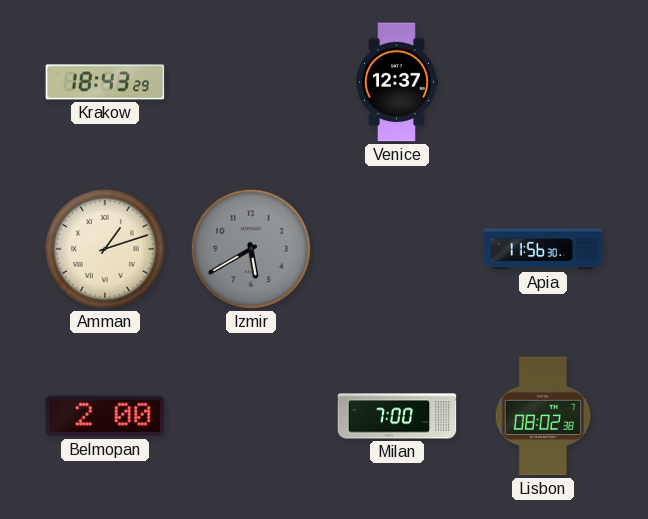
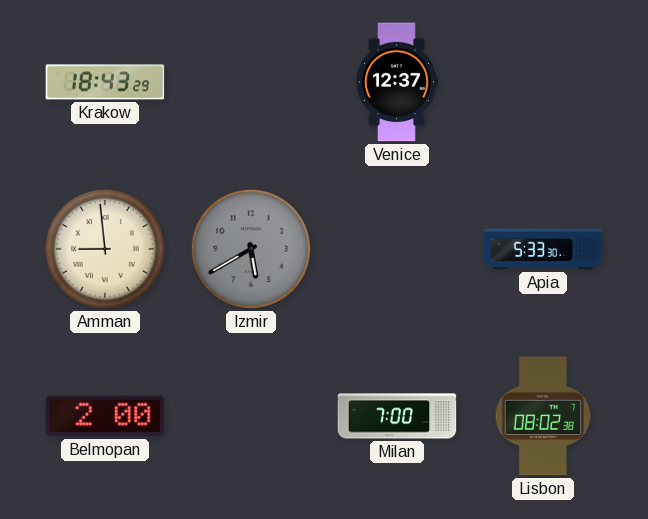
Amman: 1:12 -> 8:59
Apia: 11:56 -> 5:33
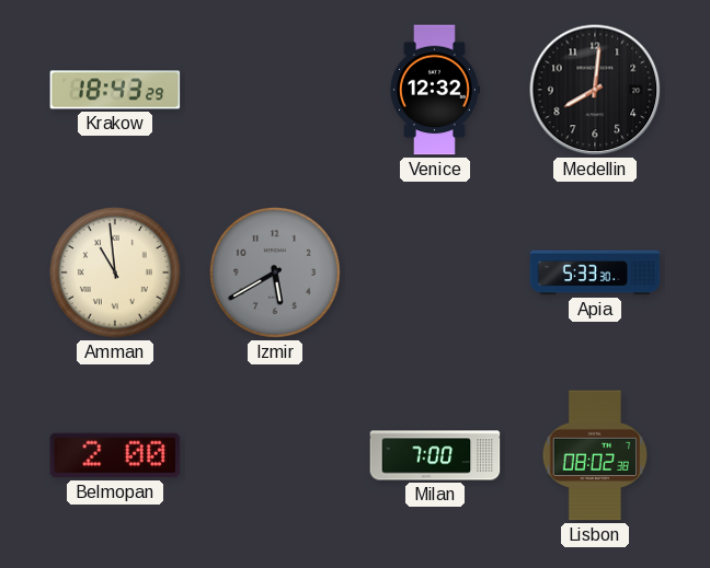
Venice: 12:37 -> 12:32
Medellin: none -> 8:01
Amman: 8:59 -> 10:59
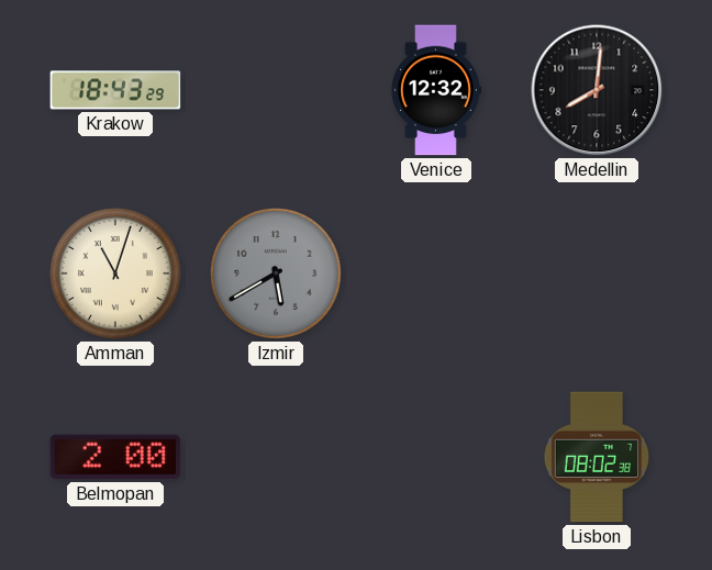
Amman: 10:59 -> 11:03
Apia: 5:33 -> none
Milan: 7:00 -> none
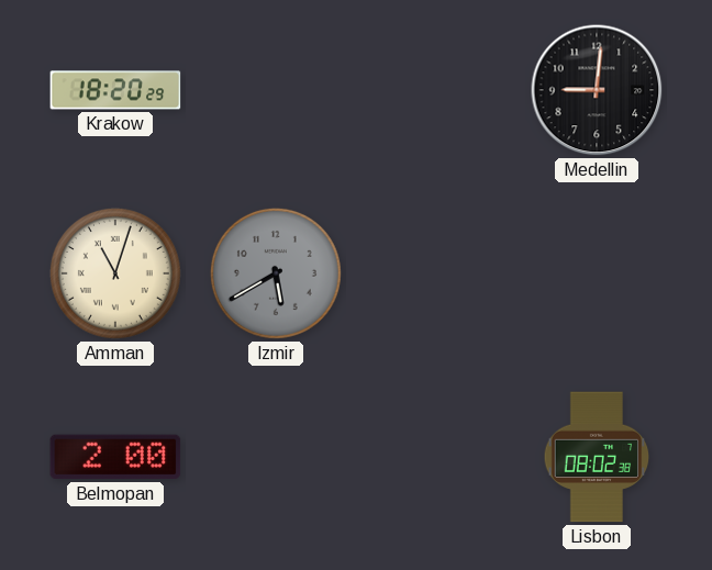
Krakow: 18:43 -> 18:20
Venice: 12:32 -> none
Medellin: 8:01 -> 9:01
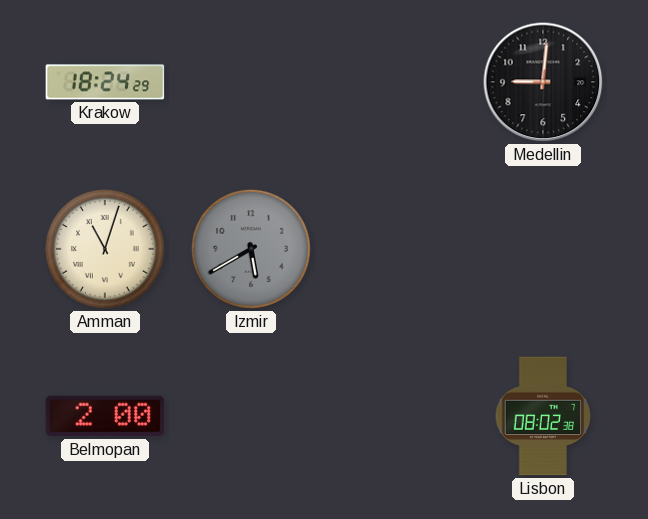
Krakow: 18:20 -> 18:24
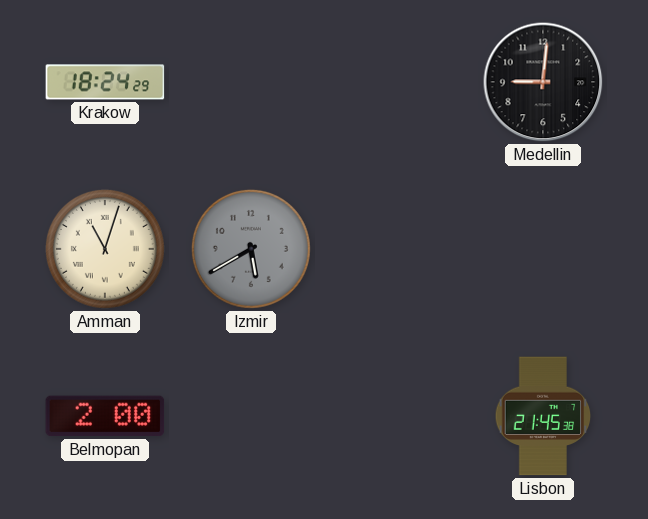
Lisbon: 08:02 -> 21:45
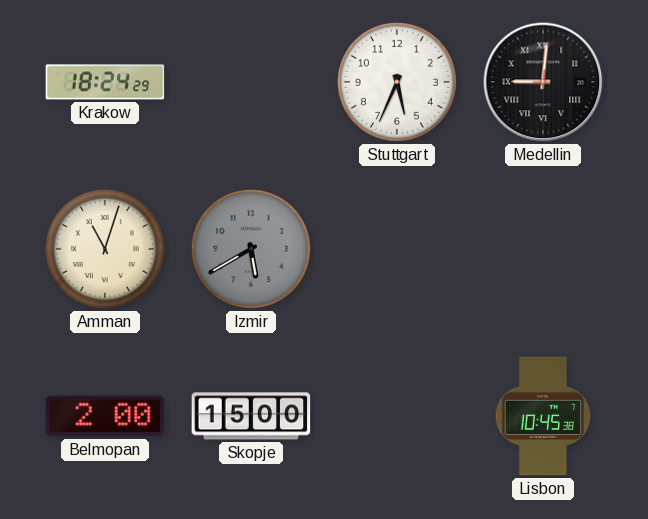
Stuttgart: none -> 5:34
Medellin numerals: Arabic -> Roman
Skopje: none -> 15:00
Lisbon: 21:45 -> 10:45
